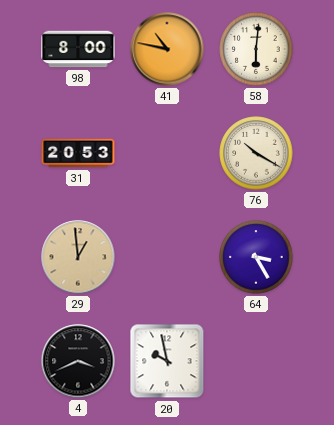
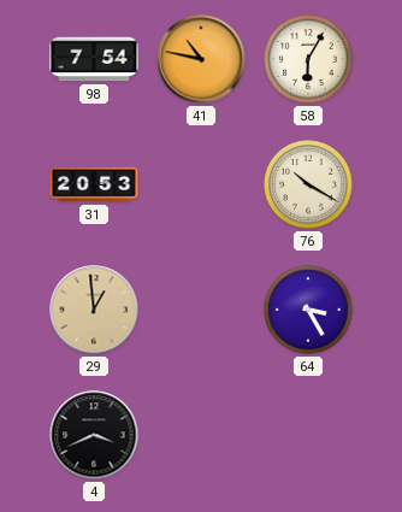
98: 8:00 -> 7:54
58: 6:01 -> 6:05
20: 9:58 -> none
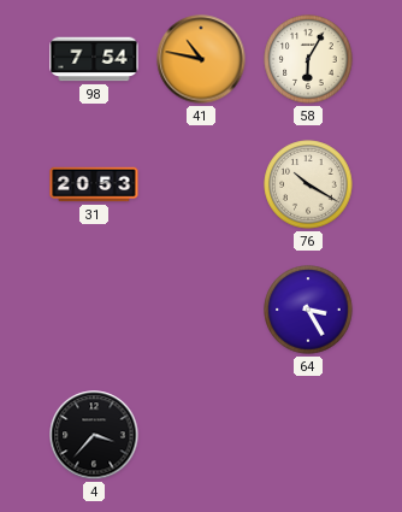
29: 12:59 -> none
4: 3:41 -> 3:37
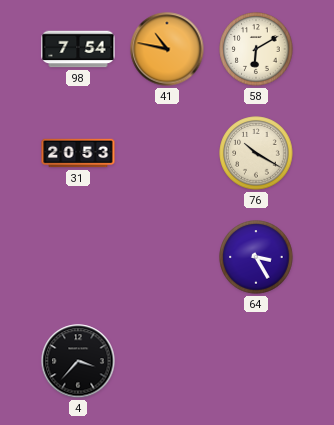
58: 6:05 -> 6:10
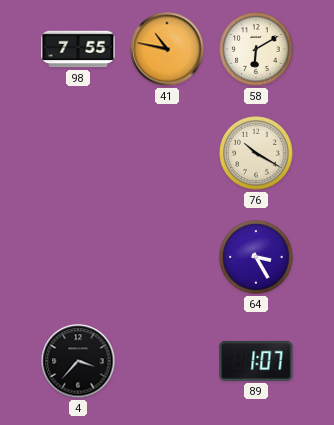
98: 7:54 -> 7:55
31: 20:53 -> none
89: none -> 1:07
